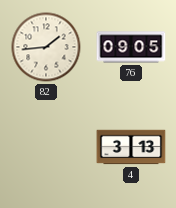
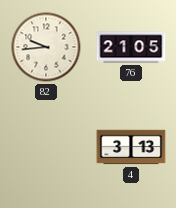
82: 1:44 -> 9:44
76: 09:05 -> 21:05
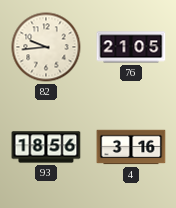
93: none -> 18:56
4: 3:13 -> 3:16
